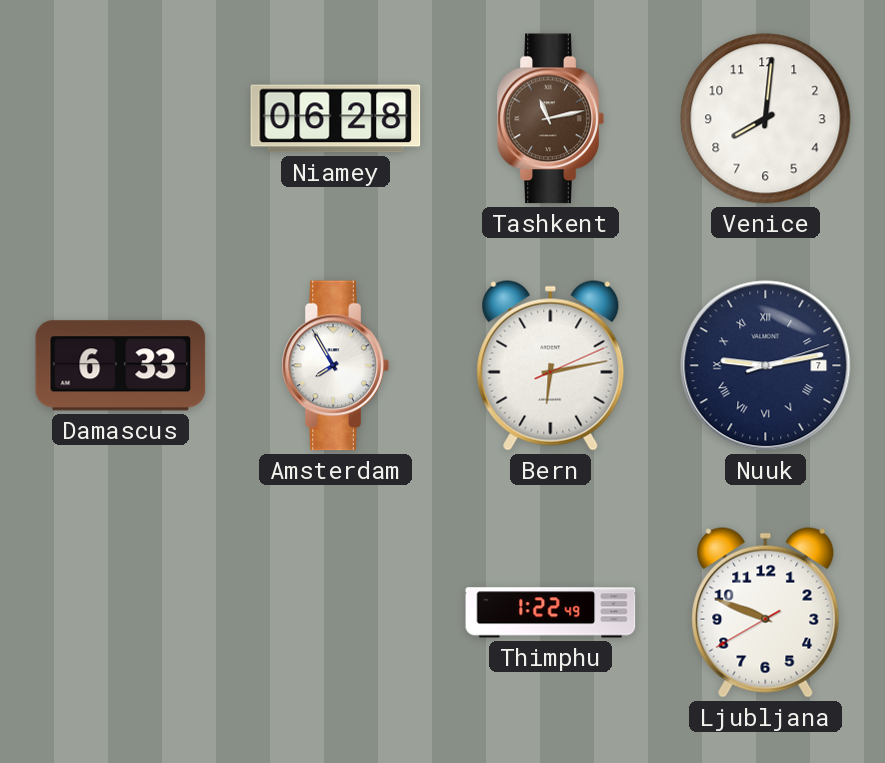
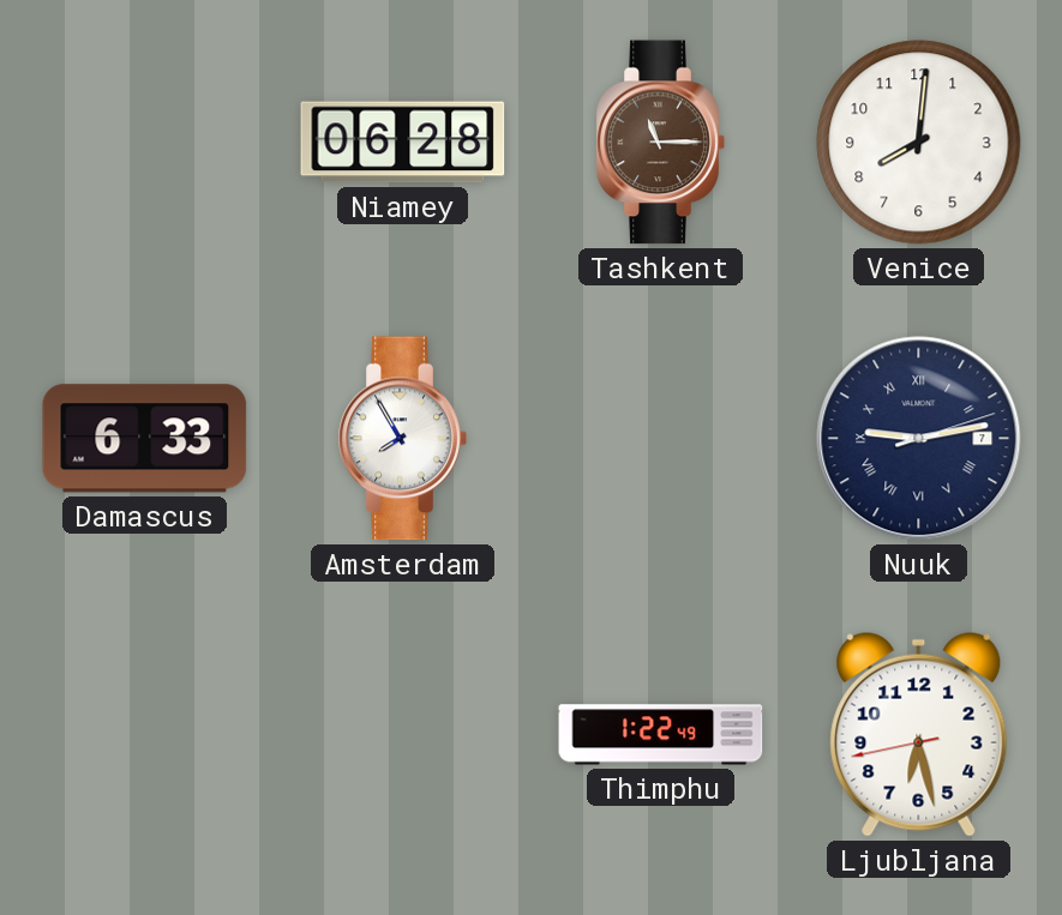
Tashkent: 11:13 -> 11:15
Bern: 6:13 -> none
Ljubljana: 9:48 -> 6:27
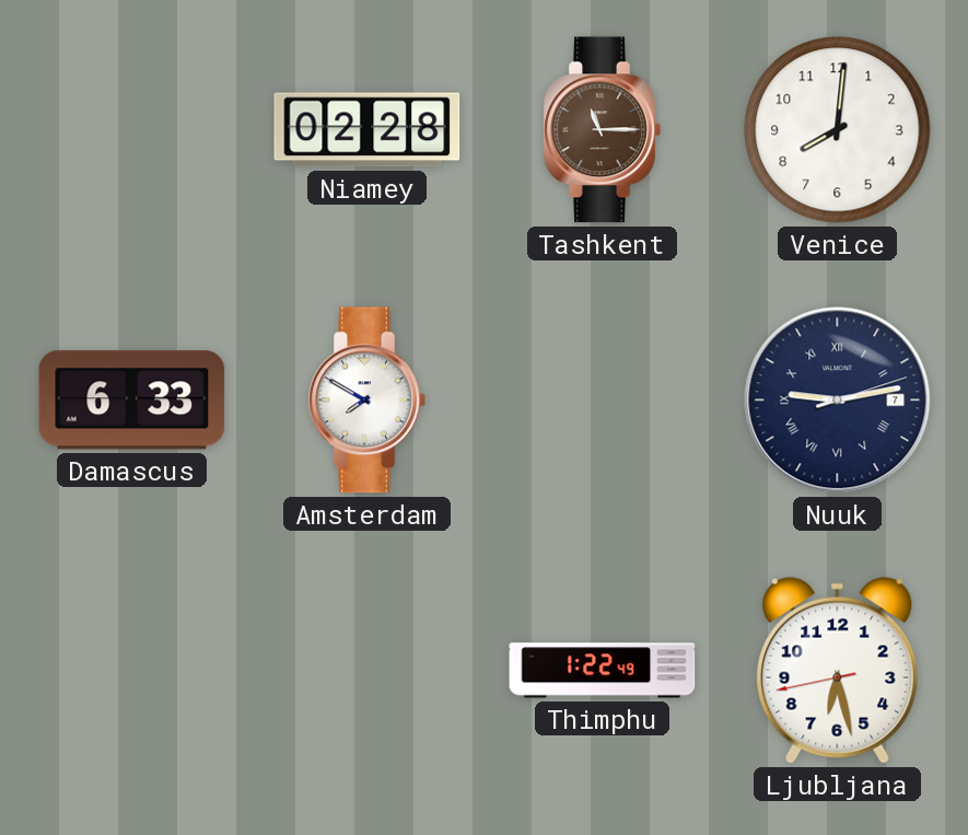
Niamey: 06:28 -> 02:28
Amsterdam: 7:55 -> 7:50
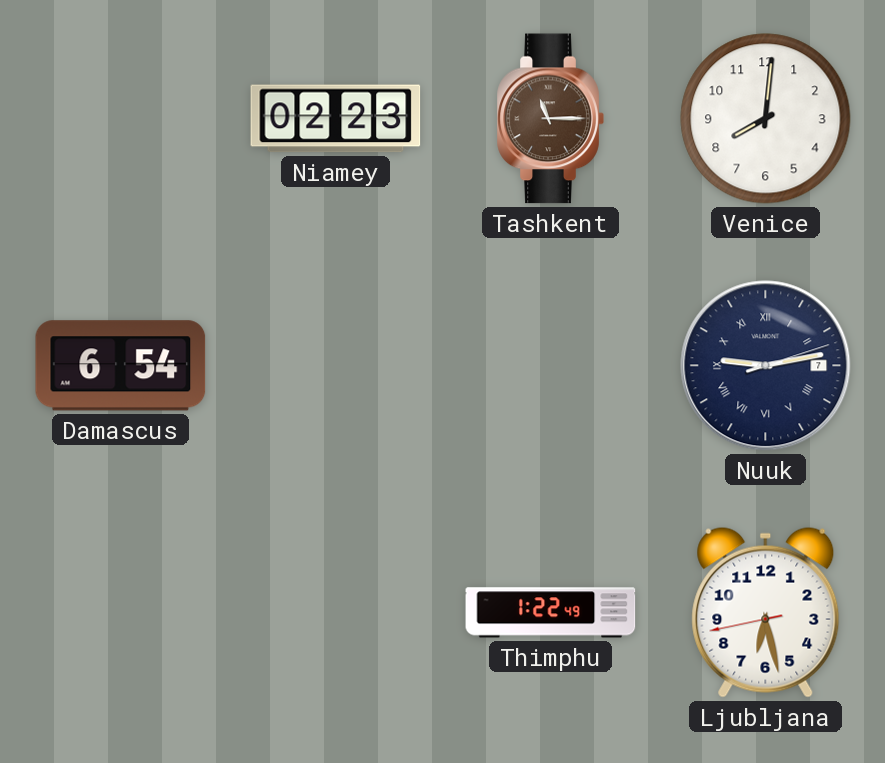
Niamey: 02:28 -> 02:23
Damascus: 6:33 -> 6:54
Amsterdam: 7:50 -> none
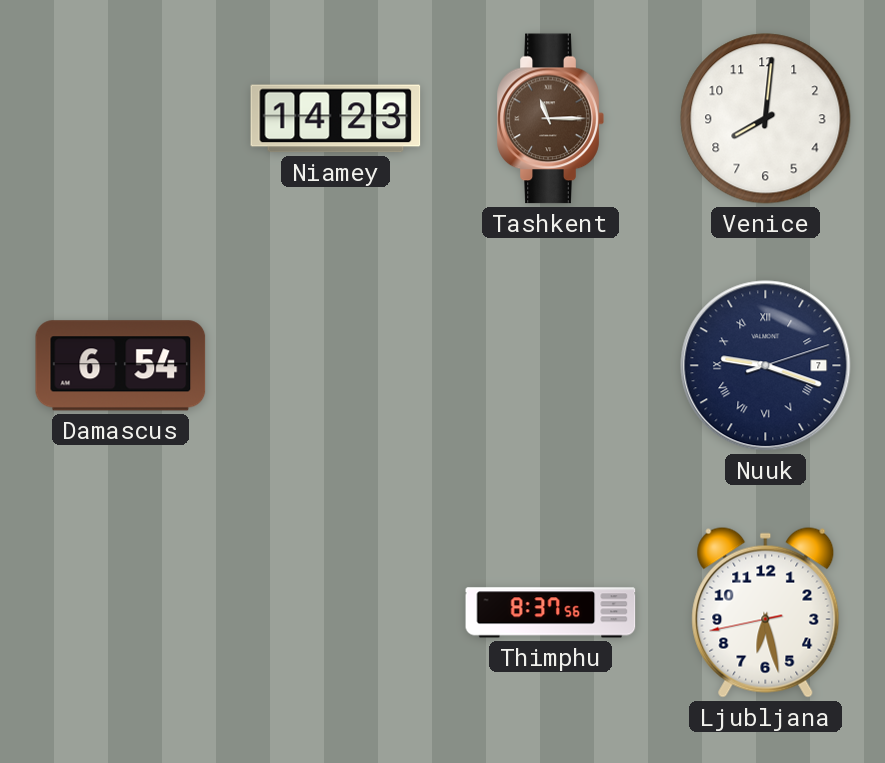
Niamey: 02:23 -> 14:23
Nuuk: 9:13 -> 9:18
Thimphu: 1:22 -> 8:37
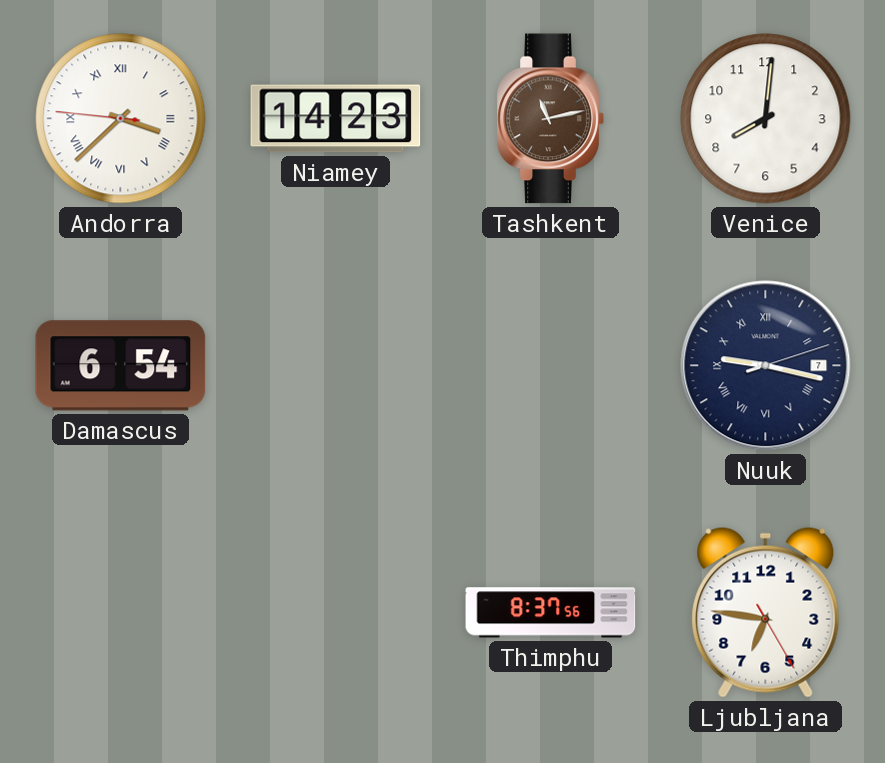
Andorra: none -> 3:37
Tashkent: 11:15 -> 11:13
Nuuk: 9:18 -> 9:17
Ljubljana: 6:27 -> 6:46
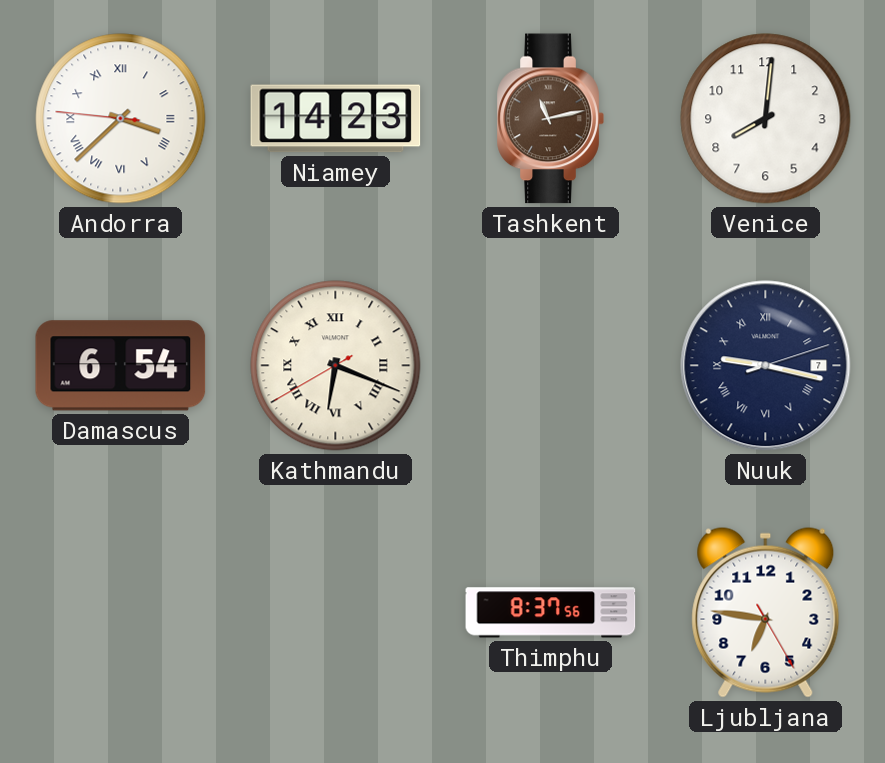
Kathmandu: none -> 6:18
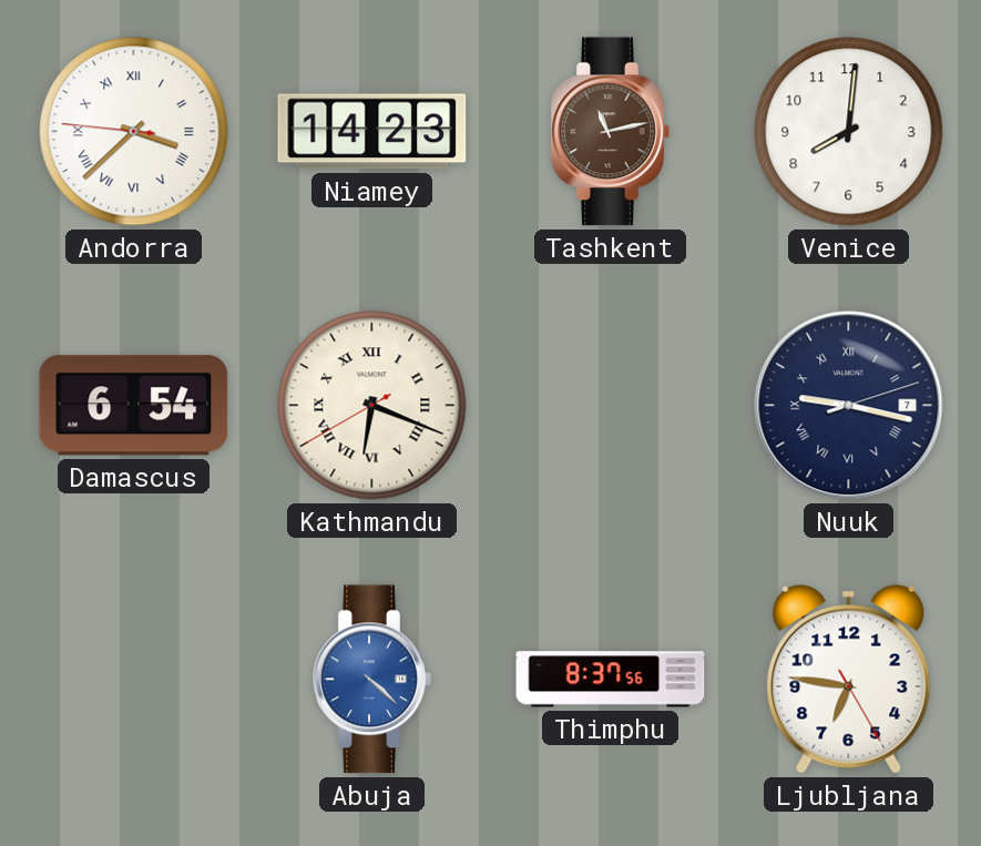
Abuja: none -> 4:22
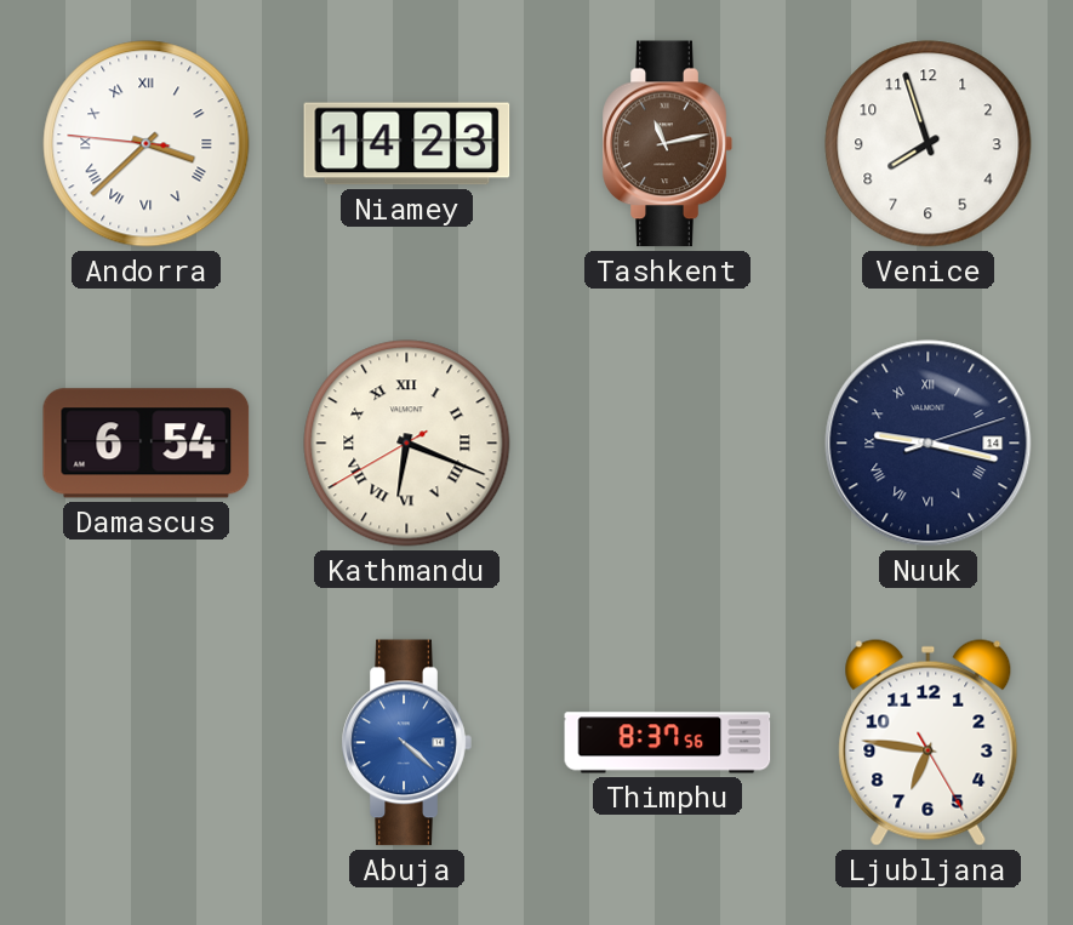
Venice: 8:01 -> 7:57
Nuuk date: 7 -> 14
